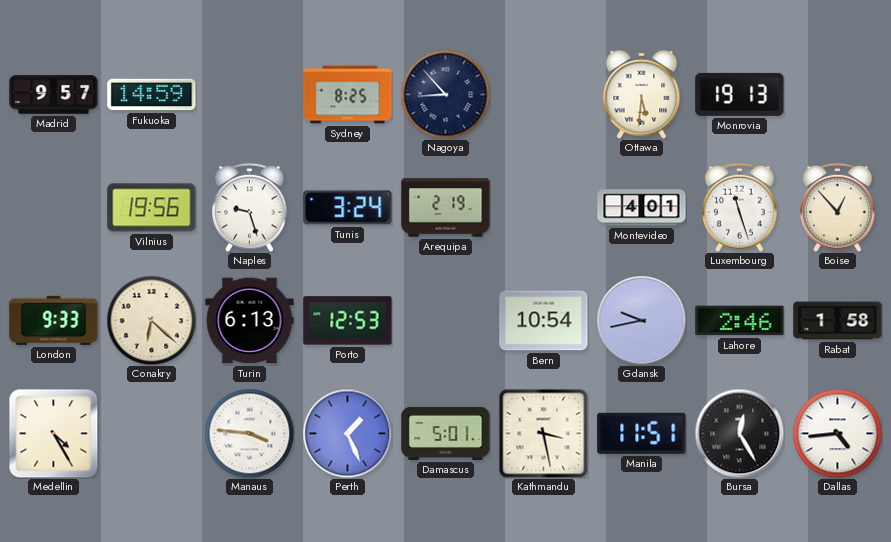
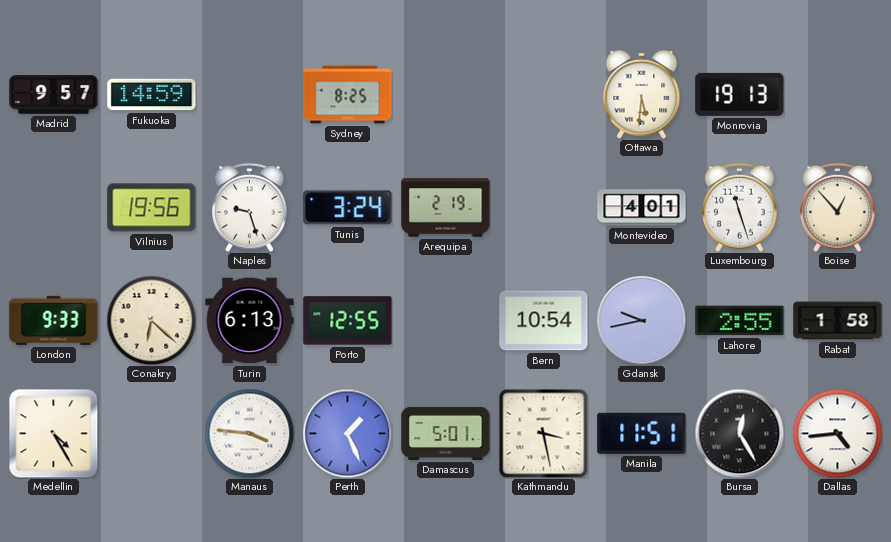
Nagoya: 8:53 -> none
Porto: 12:53 -> 12:55
Lahore: 2:46 -> 2:55
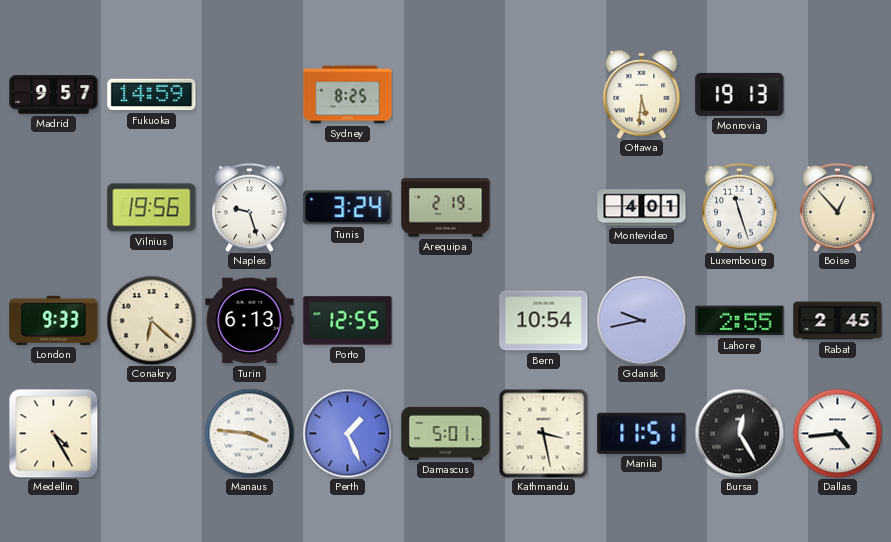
Rabat: 1:58 -> 2:45
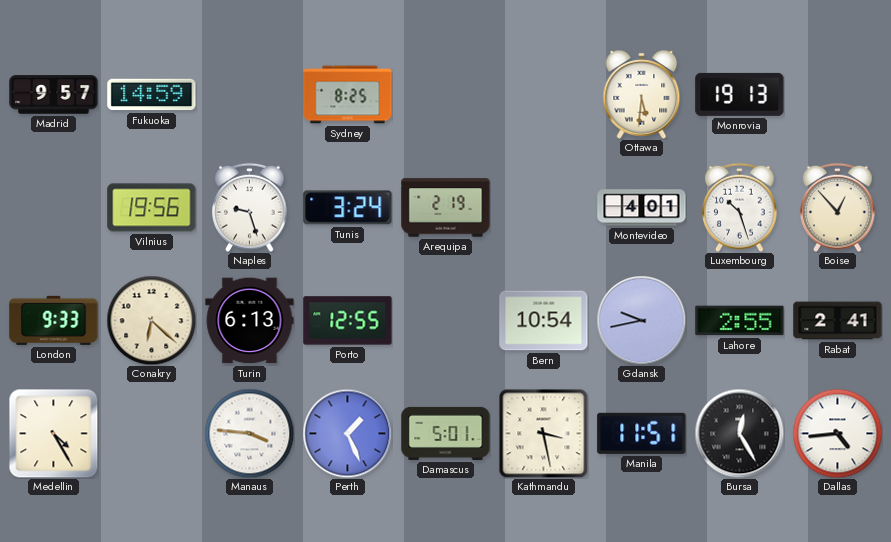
Luxembourg: 11:27 -> 10:27
Rabat: 2:45 -> 2:41
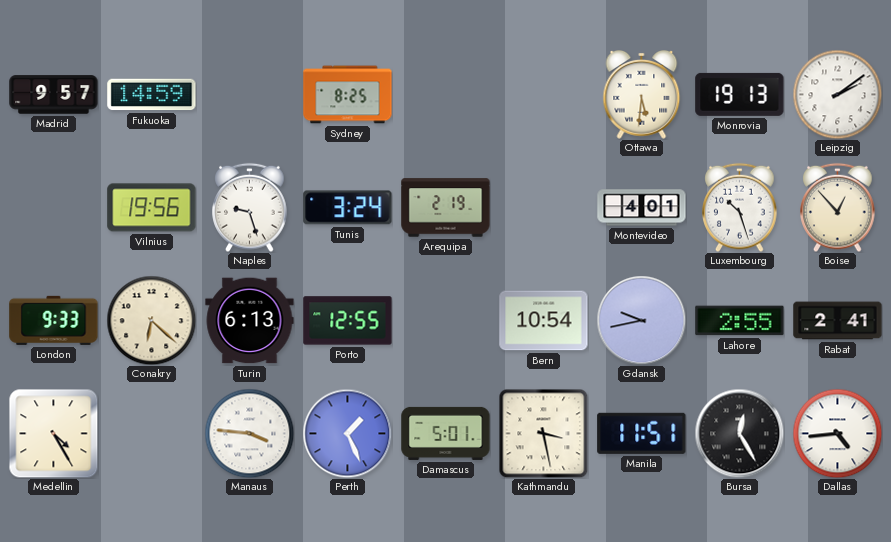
Leipzig: none -> 2:09
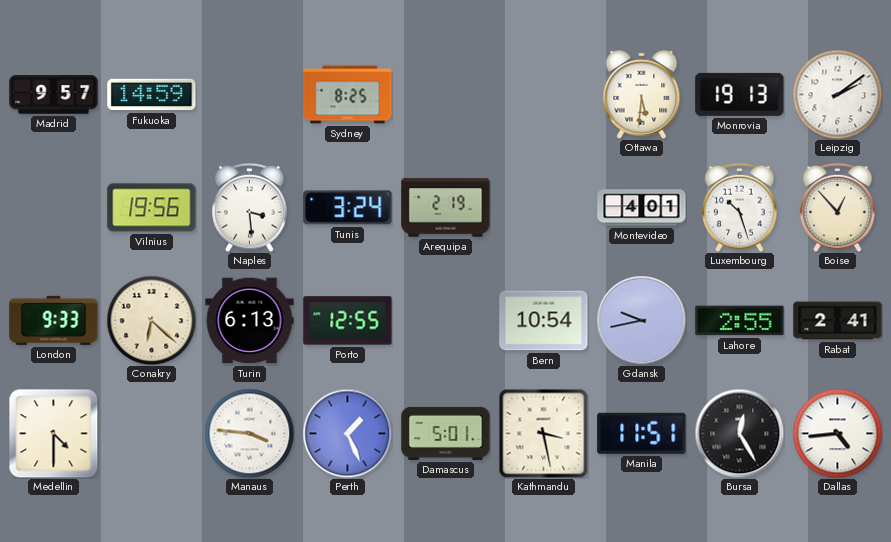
Naples: 9:27 -> 3:29
Medellin: 4:25 -> 4:30
